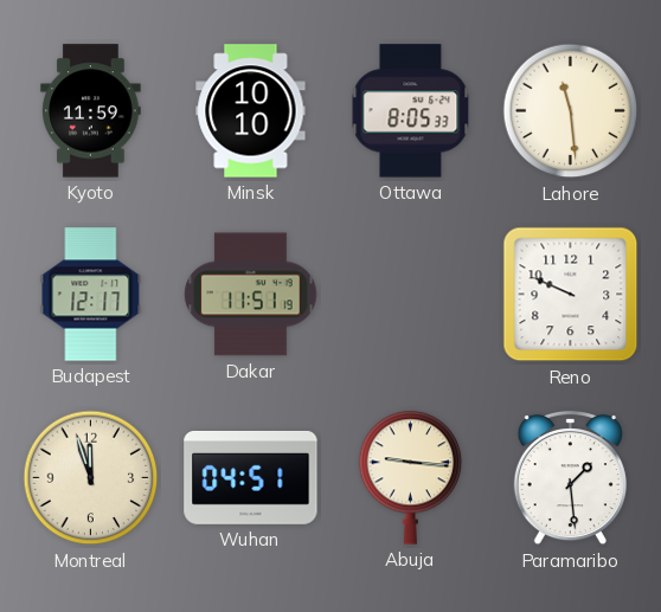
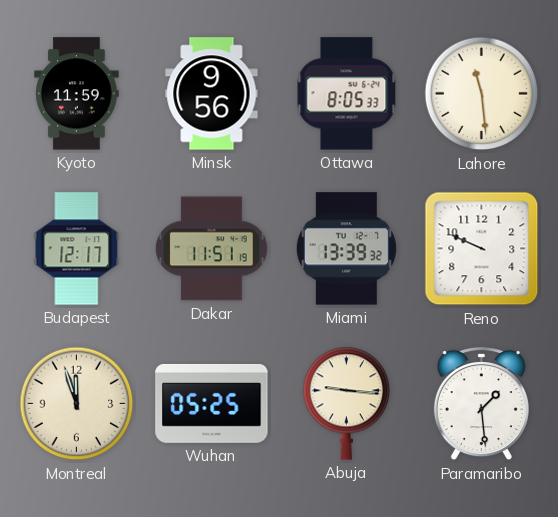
Minsk: 10:10 -> 9:56
Miami: none -> 13:39
Wuhan: 04:51 -> 05:25
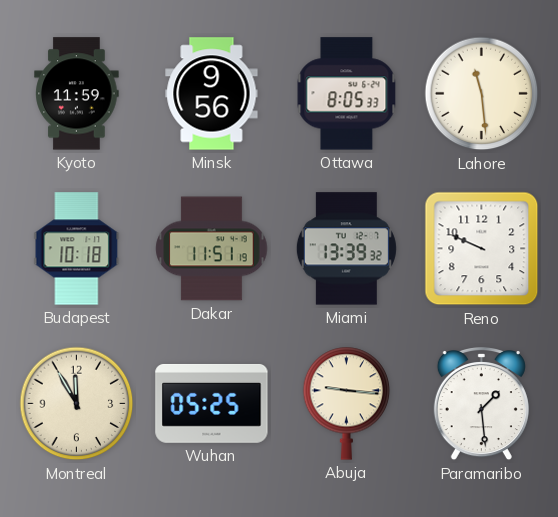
Budapest: 12:17 -> 10:18
Montreal: 11:57 -> 11:55
